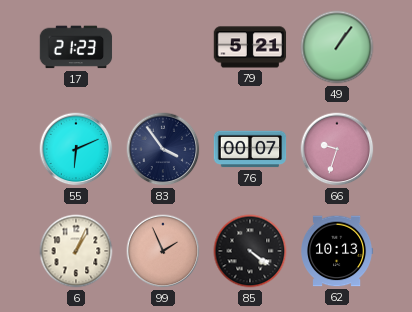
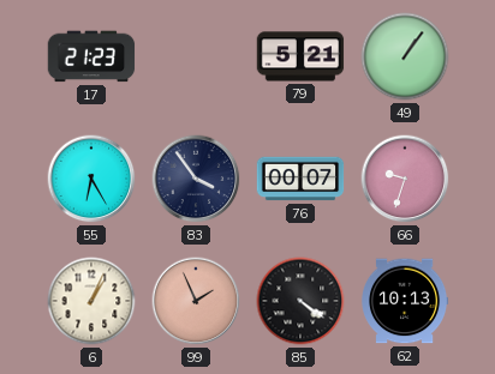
55: 6:11 -> 6:25
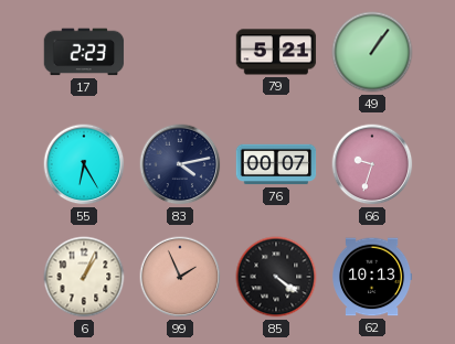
17: 21:23 -> 2:23
83: 3:54 -> 4:13
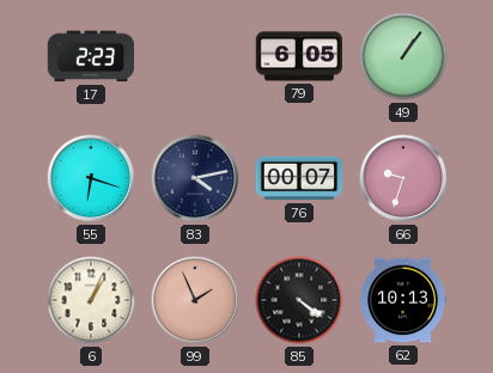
79: 5:21 -> 6:05
55: 6:25 -> 6:18
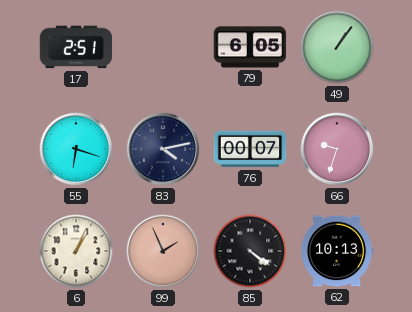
17: 2:23 -> 2:51
